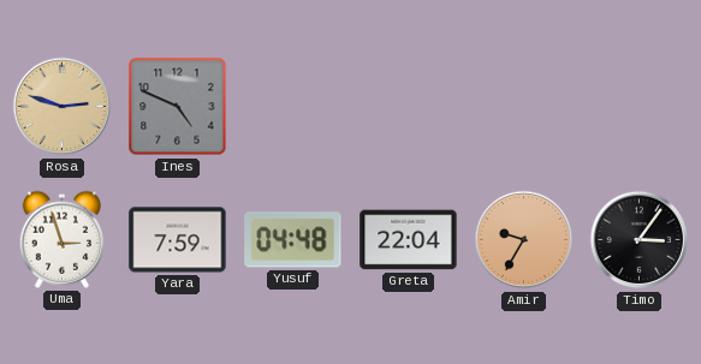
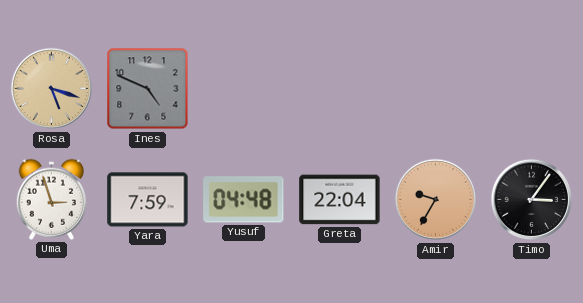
Rosa: 2:48 -> 5:18
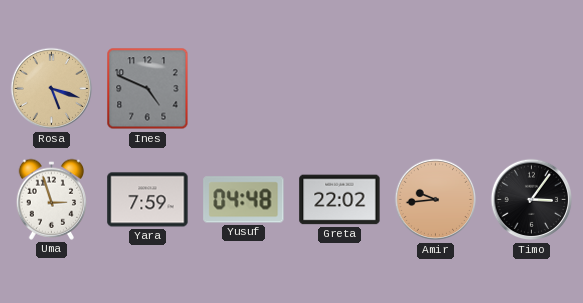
Greta: 22:04 -> 22:02
Amir: 9:35 -> 9:44
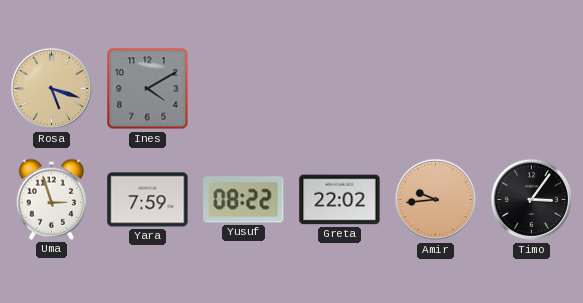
Ines: 4:49 -> 4:10
Yusuf: 04:48 -> 08:22
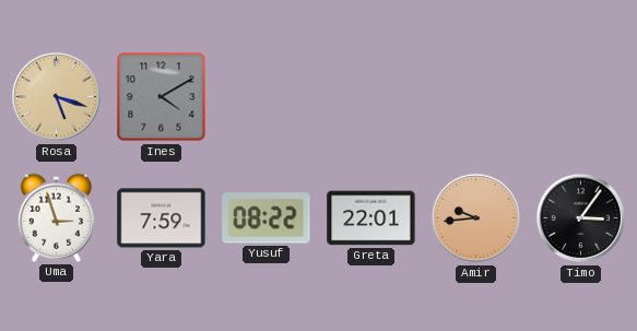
Greta: 22:02 -> 22:01
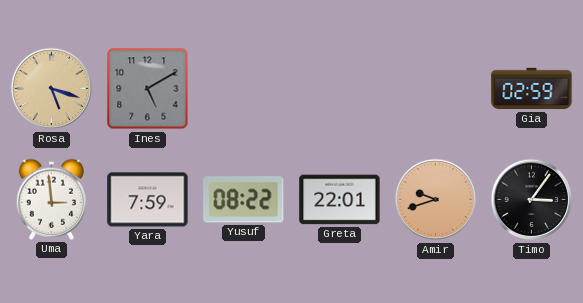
Ines: 4:10 -> 5:10
Gia: none -> 02:59
Uma: 2:57 -> 2:59
Amir: 9:44 -> 9:42
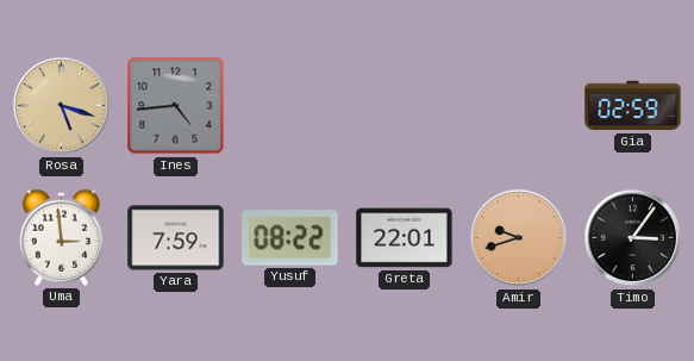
Ines: 5:10 -> 4:44
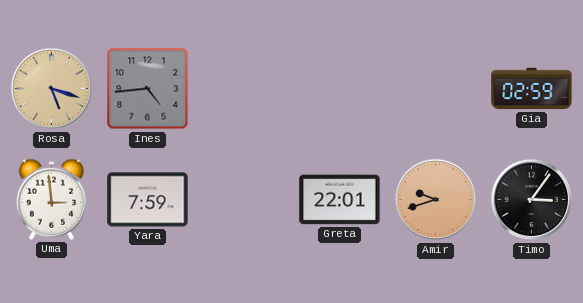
Yusuf: 08:22 -> none
